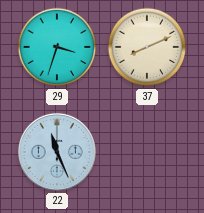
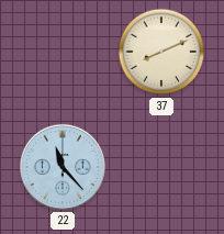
29: 3:33 -> none
22: 11:26 -> 11:23
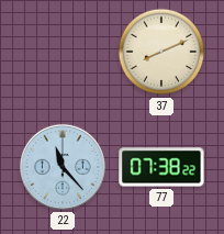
77: none -> 07:38
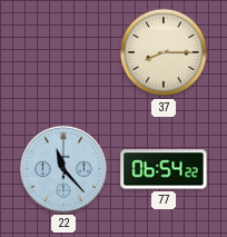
37: 8:11 -> 8:15
77: 07:38 -> 06:54
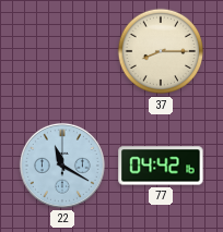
22: 11:23 -> 11:20
77: 06:54 -> 04:42
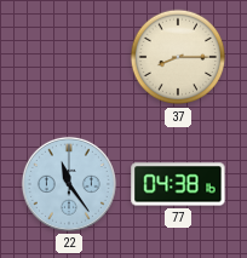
22: 11:20 -> 11:24
77: 04:42 -> 04:38
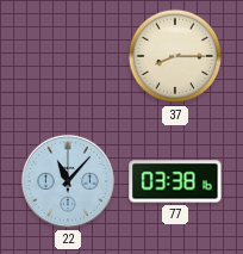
22: 11:24 -> 11:07
77: 04:38 -> 03:38
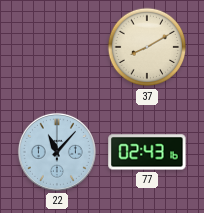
37: 8:15 -> 8:10
77: 03:38 -> 02:43
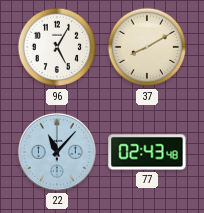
96: none -> 5:05
77: 02:43:16 -> 02:43:48
